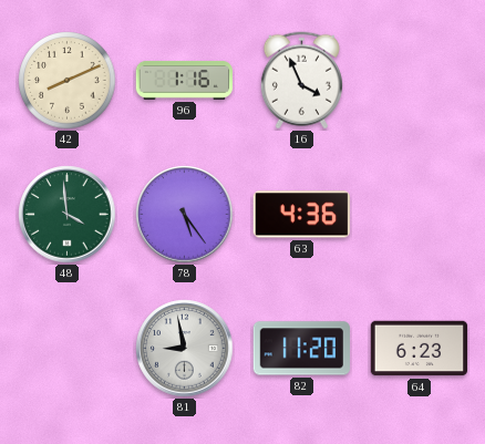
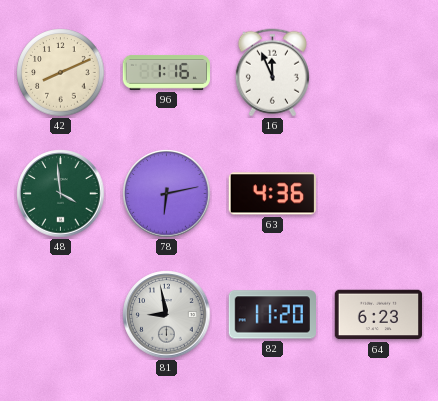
16: 3:56 -> 11:56
78: 5:24 -> 6:13
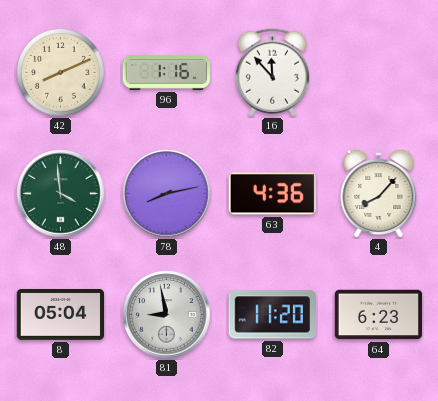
16: 11:56 -> 11:53
78: 6:13 -> 8:13
4: none -> 8:07
8: none -> 05:04
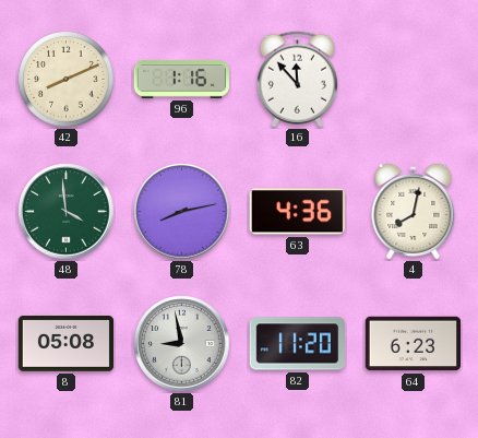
4: 8:07 -> 8:02
8: 05:04 -> 05:08
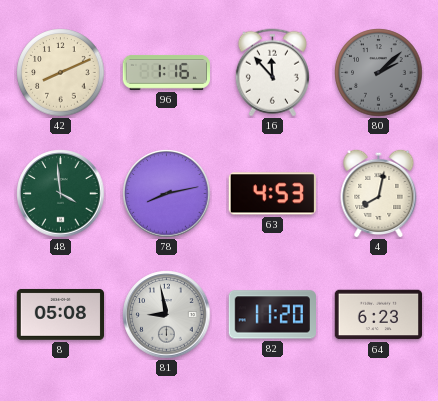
80: none -> 2:08
63: 4:36 -> 4:53
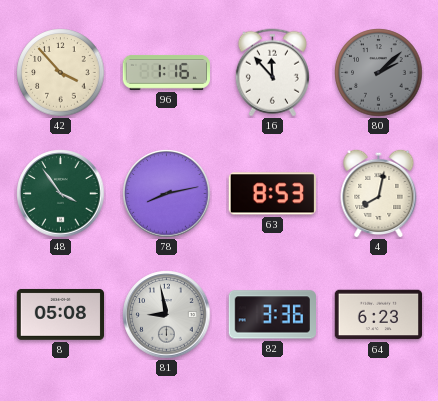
42: 8:11 -> 3:53
48: 3:59 -> 3:54
63: 4:53 -> 8:53
82: 11:20 -> 3:36
